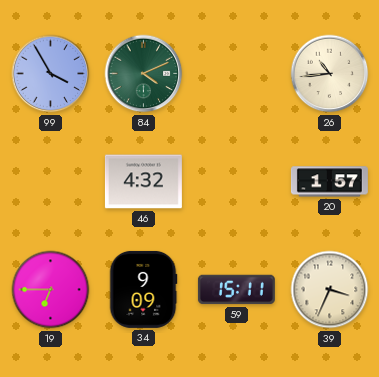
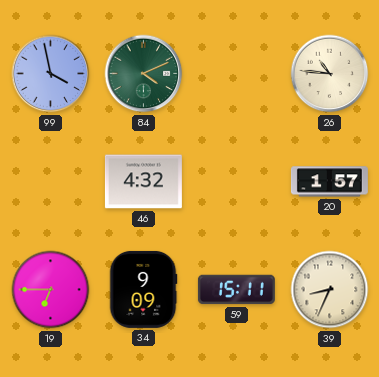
99: 3:55 -> 3:58
26: 10:44 -> 10:46
39: 3:34 -> 8:34
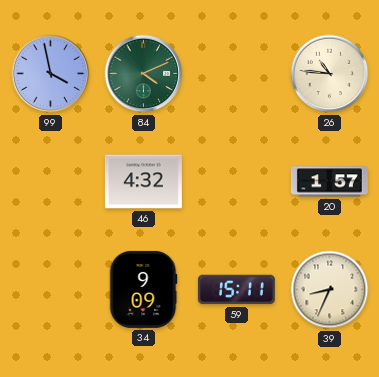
19: 6:45 -> none
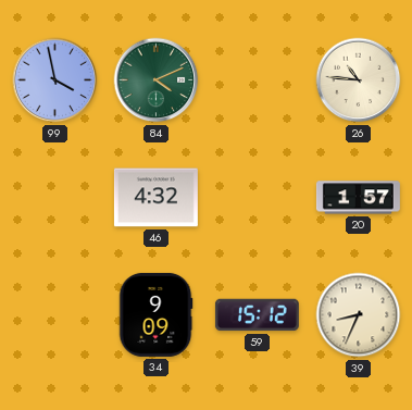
59: 15:11 -> 15:12
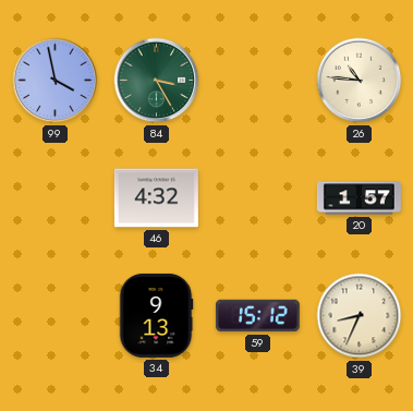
84: 4:11 -> 3:25
34: 9:09 -> 9:13
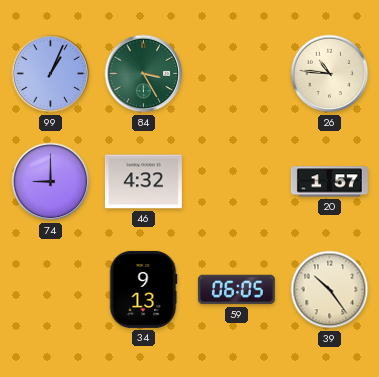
99: 3:58 -> 1:04
74: none -> 9:00
59: 15:12 -> 06:05
39: 8:34 -> 10:24
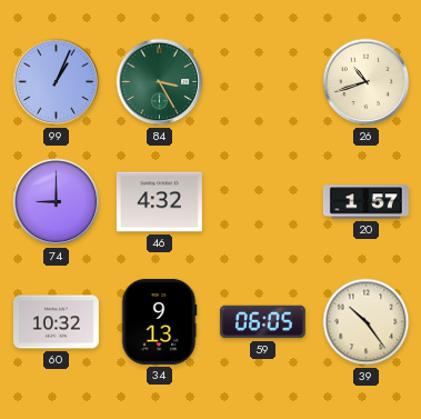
26: 10:46 -> 10:42
60: none -> 10:32
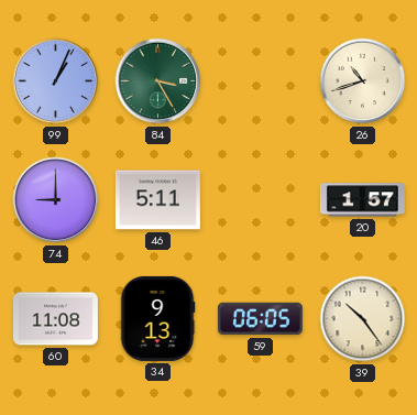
46: 4:32 -> 5:11
60: 10:32 -> 11:08
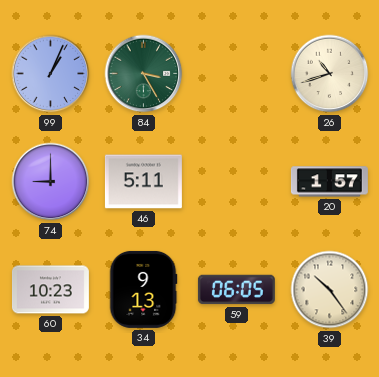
60: 11:08 -> 10:23
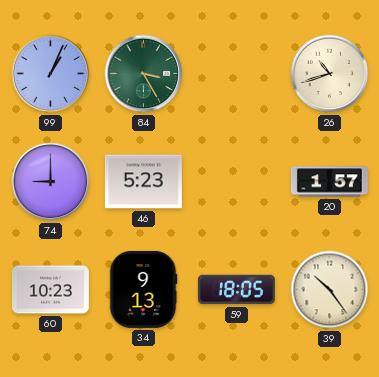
46: 5:11 -> 5:23
59: 06:05 -> 18:05
